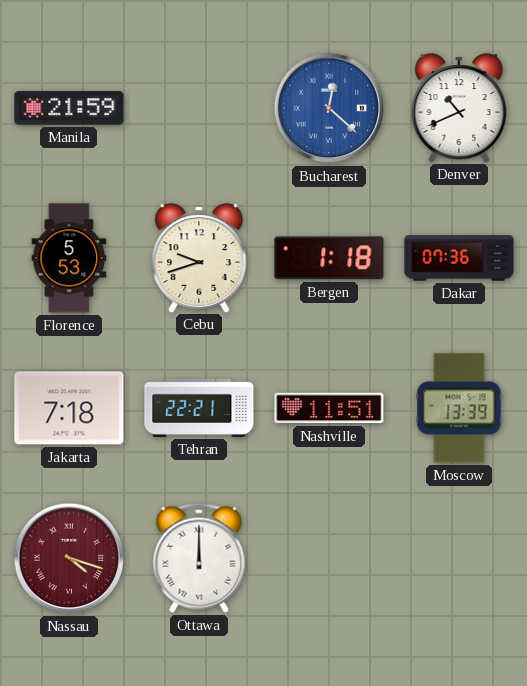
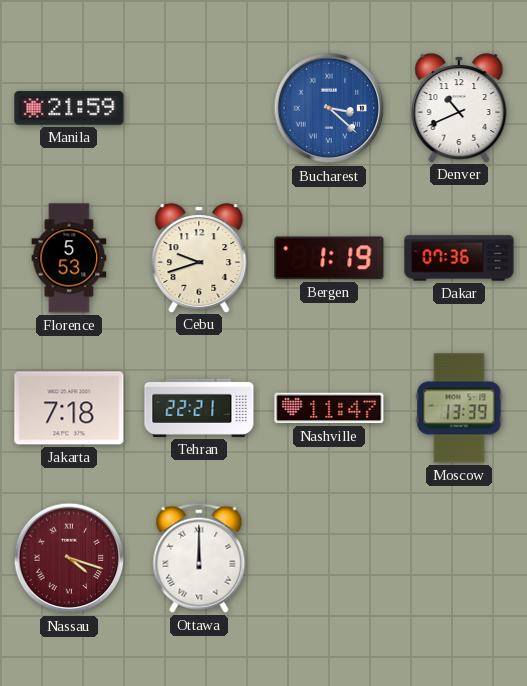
Bucharest: 12:22 -> 3:22
Bergen: 1:18 -> 1:19
Nashville: 11:51 -> 11:47
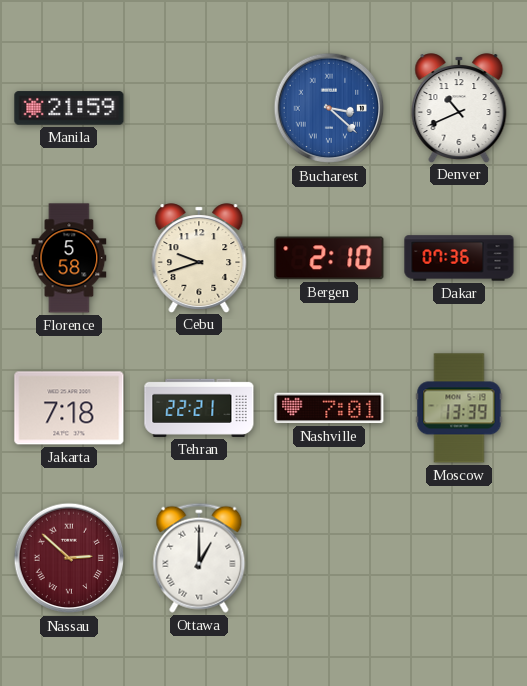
Florence: 5:53 -> 5:58
Bergen: 1:19 -> 2:10
Nashville: 11:47 -> 7:01
Nassau: 4:18 -> 2:52
Ottawa: 12:00 -> 1:00
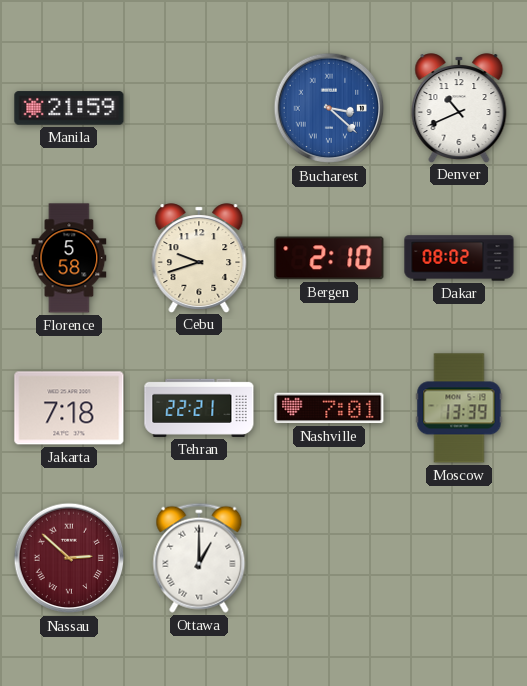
Dakar: 07:36 -> 08:02
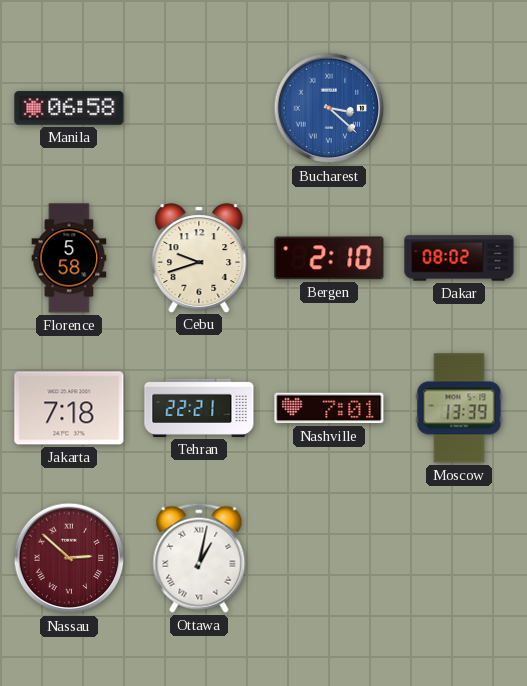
Manila: 21:59 -> 06:58
Denver: 10:41 -> none
Ottawa: 1:00 -> 1:02
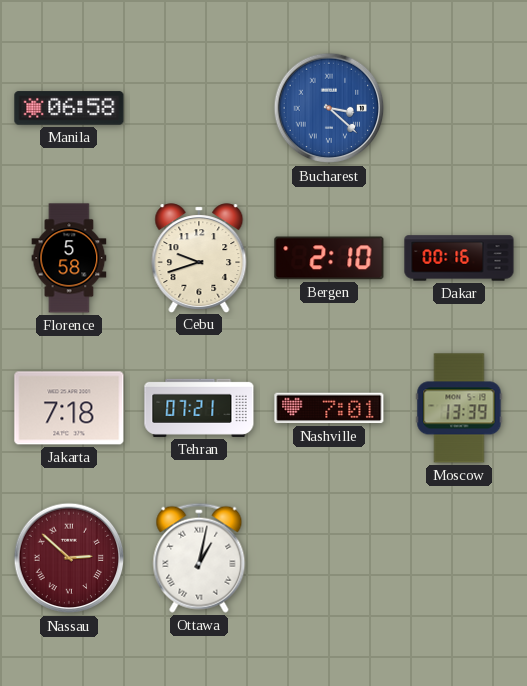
Dakar: 08:02 -> 00:16
Tehran: 22:21 -> 07:21
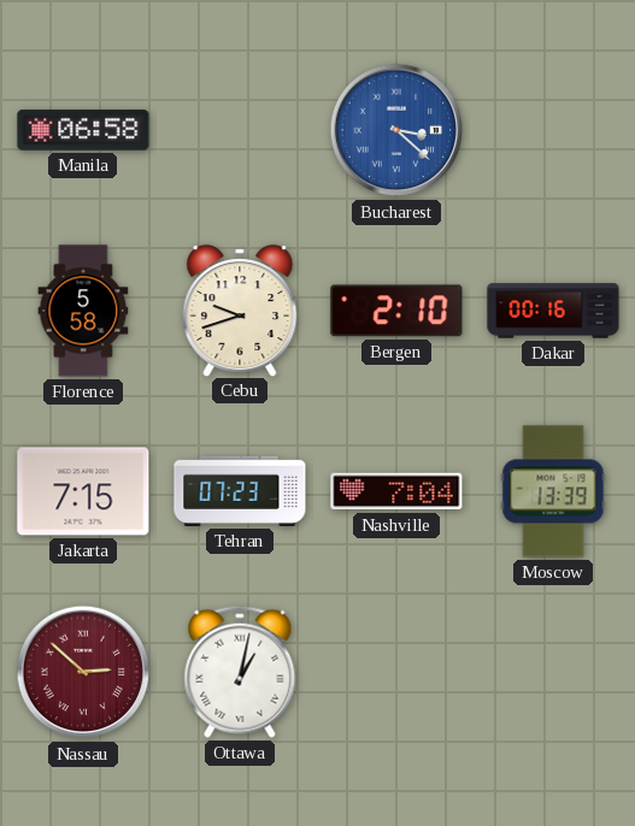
Jakarta: 7:18 -> 7:15
Tehran: 07:21 -> 07:23
Nashville: 7:01 -> 7:04
